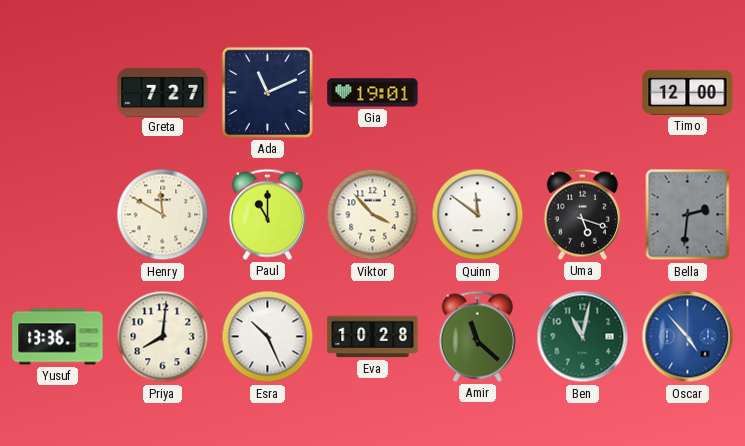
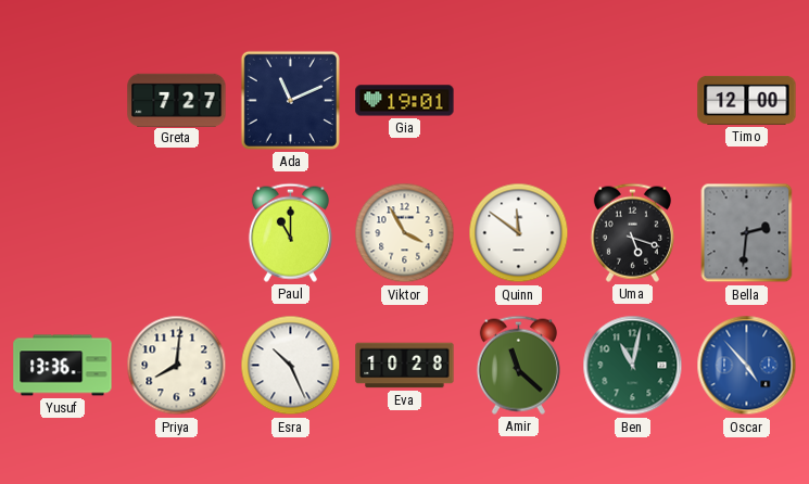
Henry: 11:50 -> none
Viktor: 3:53 -> 3:55
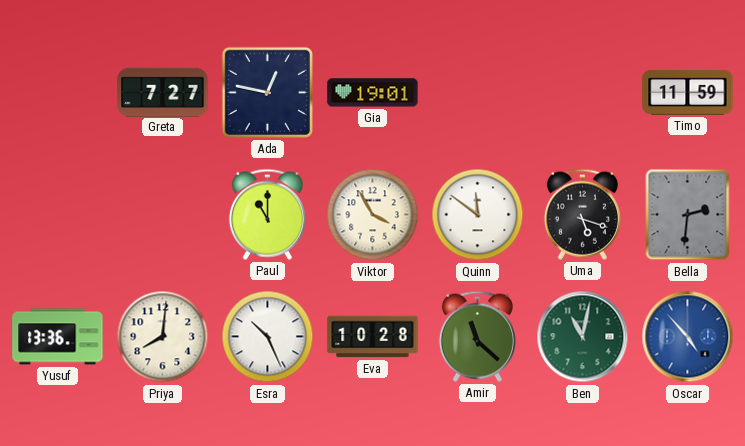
Ada: 11:11 -> 12:47
Timo: 12:00 -> 11:59
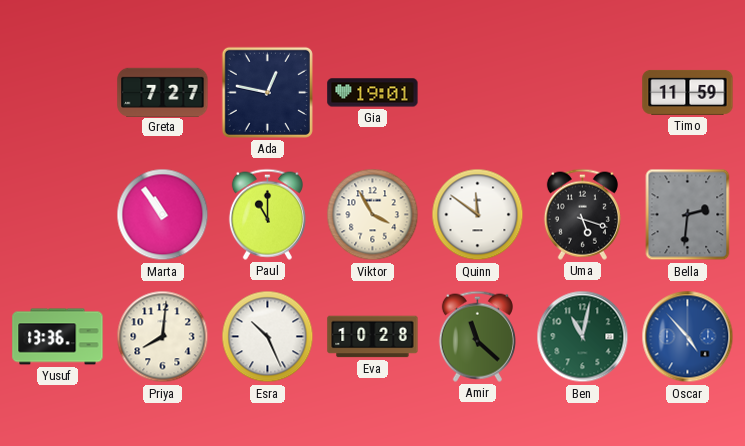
Marta: none -> 10:54
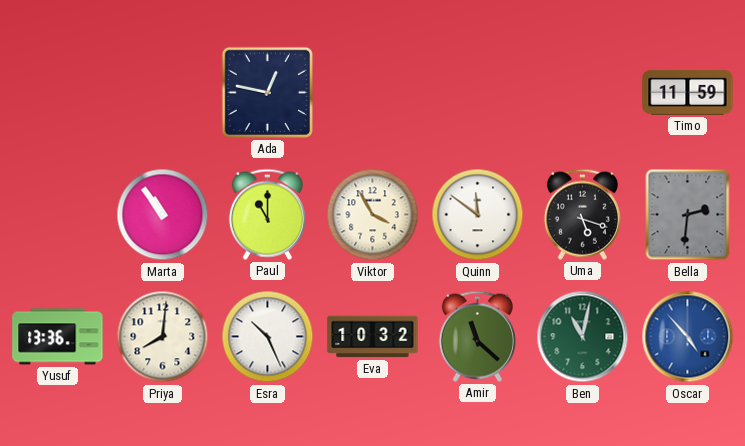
Greta: 7:27 -> none
Gia: 19:01 -> none
Eva: 10:28 -> 10:32
